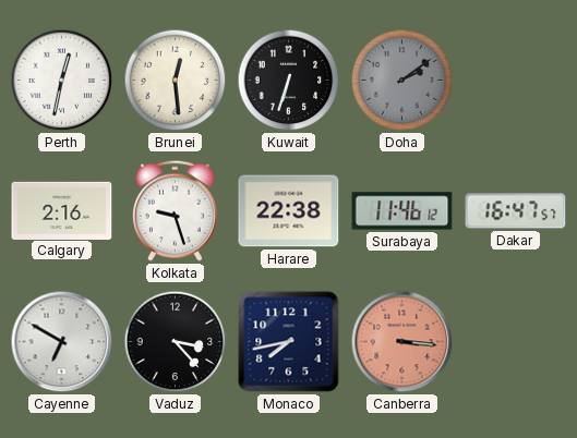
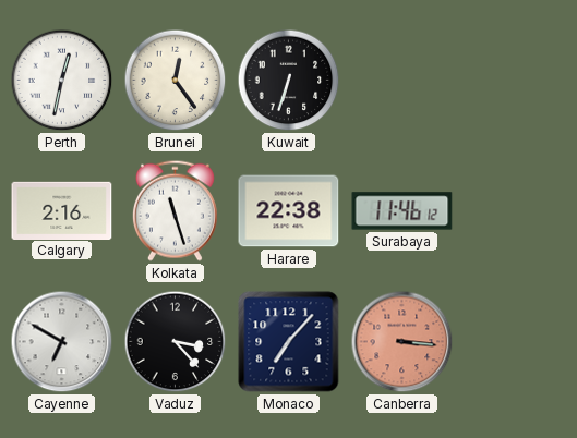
Brunei: 12:29 -> 12:24
Doha: 2:09 -> none
Kolkata: 9:27 -> 11:27
Dakar: 16:47 -> none
Monaco: 7:43 -> 7:07
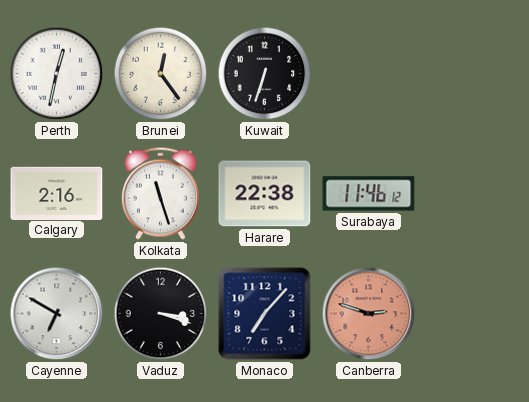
Vaduz: 3:23 -> 3:18
Canberra: 3:16 -> 2:48
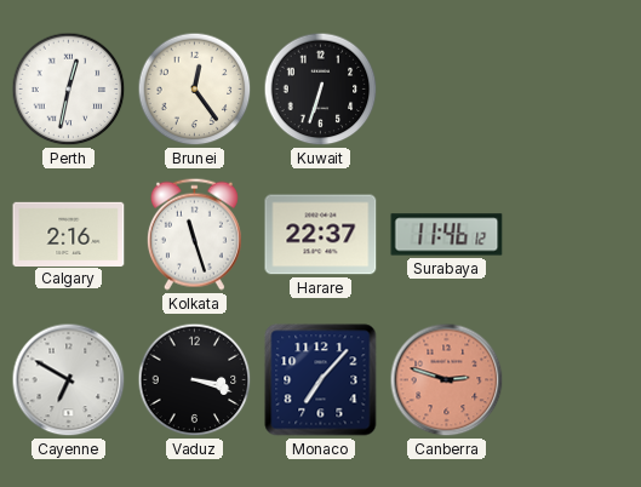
Harare: 22:38 -> 22:37
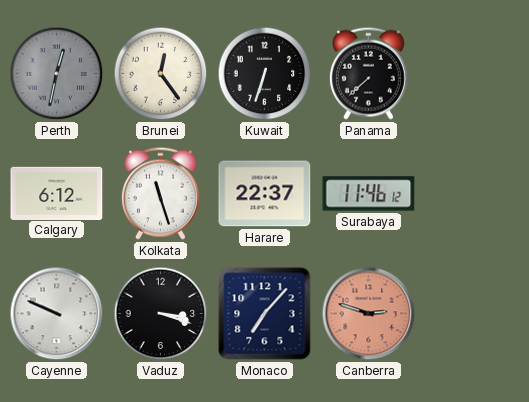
Perth dial: white -> grey
Panama: none -> 7:38
Calgary: 2:16 -> 6:12
Cayenne: 6:50 -> 9:49
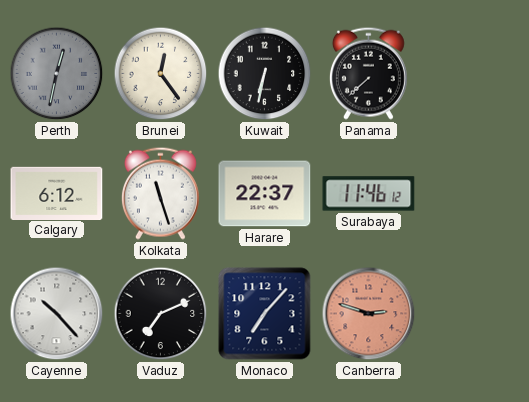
Kuwait: 6:33 -> 6:32
Cayenne: 9:49 -> 10:23
Vaduz: 3:18 -> 7:11
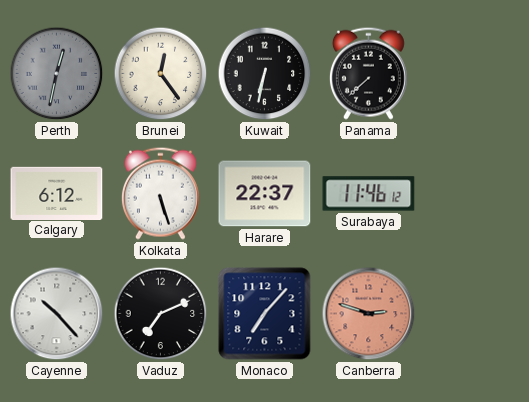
Kolkata: 11:27 -> 5:27
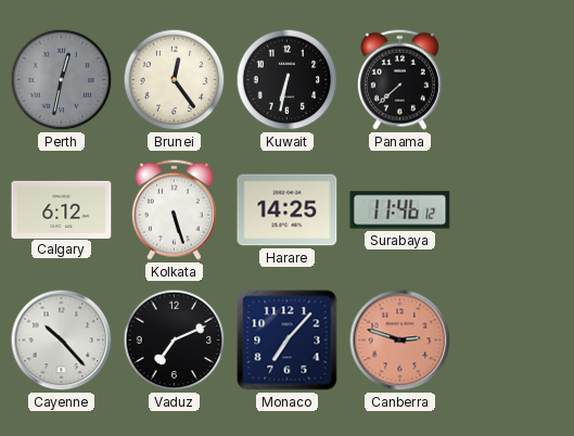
Harare: 22:37 -> 14:25
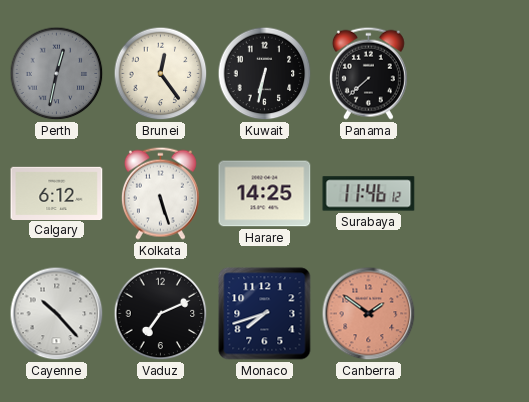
Monaco: 7:07 -> 7:42
Canberra: 2:48 -> 1:51
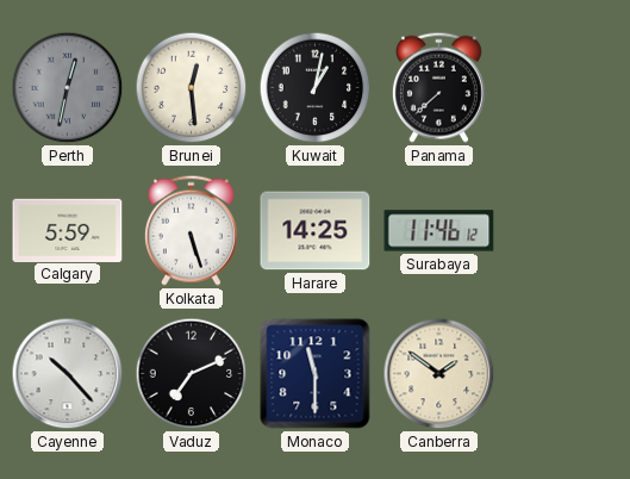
Brunei: 12:24 -> 12:29
Kuwait: 6:32 -> 1:02
Calgary: 6:12 -> 5:59
Monaco: 7:42 -> 11:30
Canberra dial: salmon -> cream
